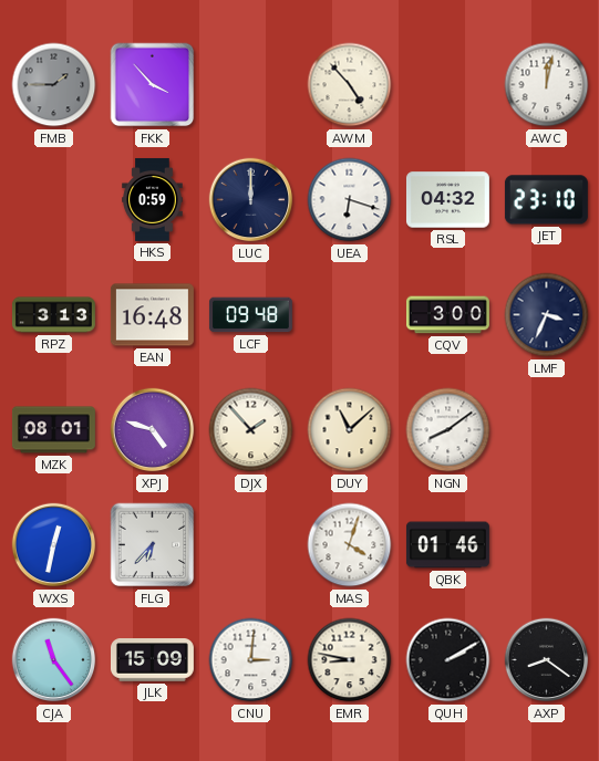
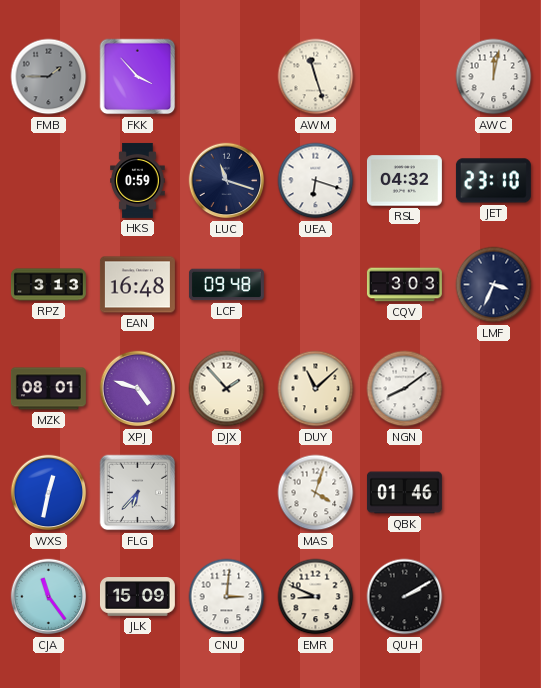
AWM: 4:53 -> 11:27
LUC: 12:00 -> 11:18
CQV: 3:00 -> 3:03
EMR: 8:47 -> 8:49
AXP: 8:21 -> none
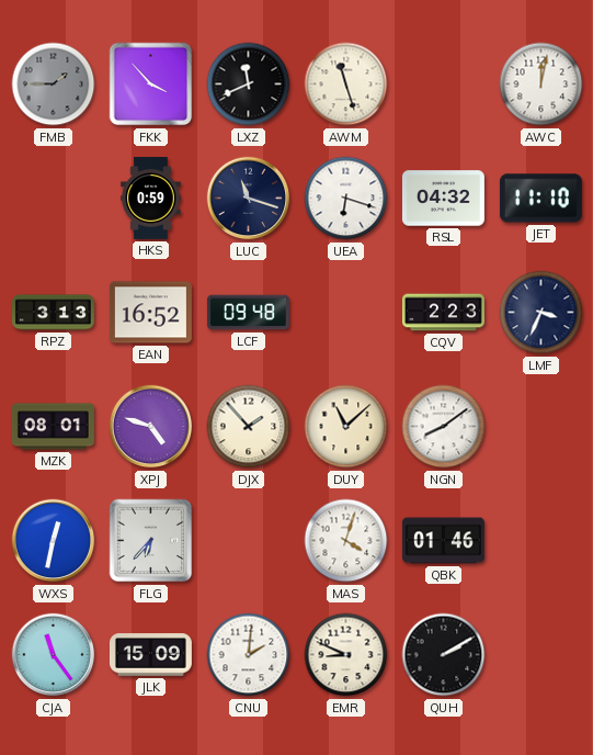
LXZ: none -> 11:41
JET: 23:10 -> 11:10
EAN: 16:48 -> 16:52
CQV: 3:03 -> 2:23
CNU: 3:01 -> 2:01
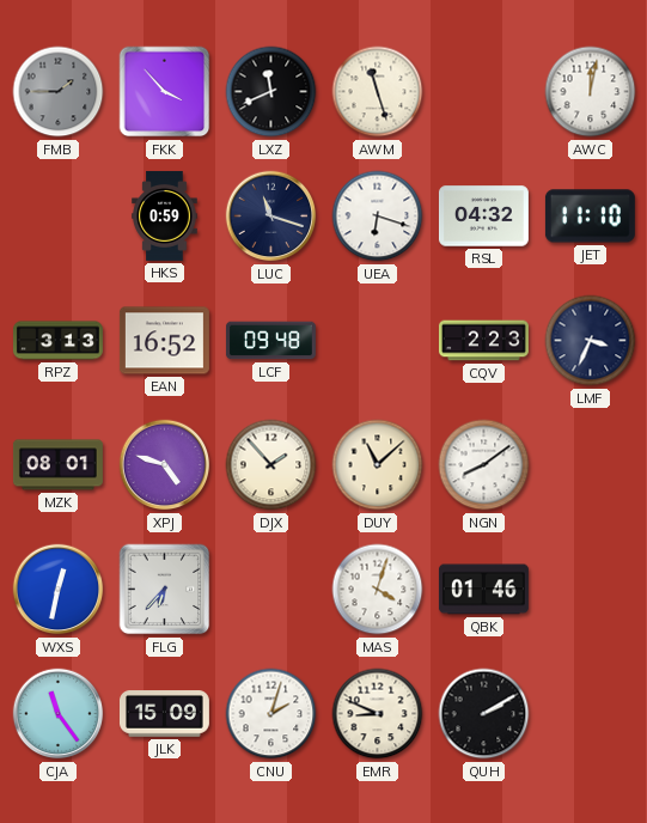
CNU: 2:01 -> 2:03
